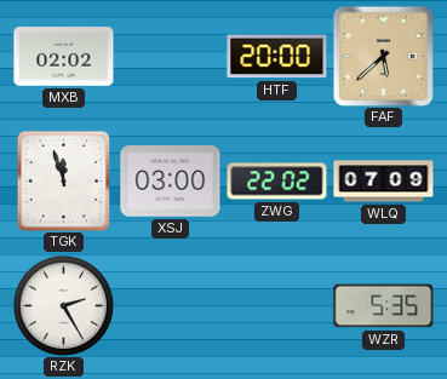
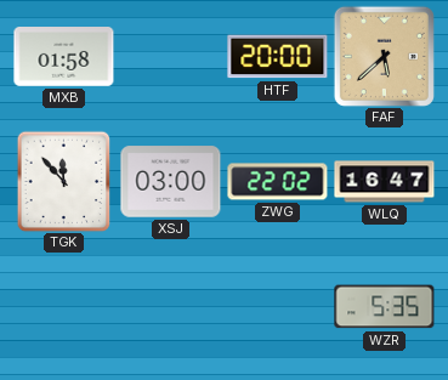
MXB: 02:02 -> 01:58
TGK: 11:57 -> 11:53
WLQ: 07:09 -> 16:47
RZK: 2:25 -> none
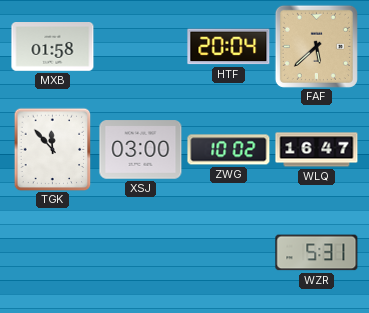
HTF: 20:00 -> 20:04
ZWG: 22:02 -> 10:02
WZR: 5:35 -> 5:31
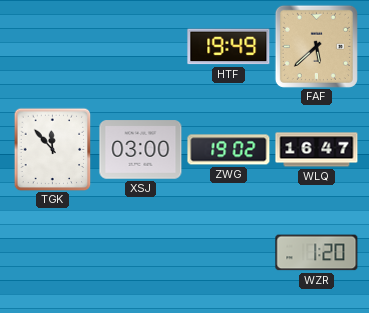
MXB: 01:58 -> none
HTF: 20:04 -> 19:49
ZWG: 10:02 -> 19:02
WZR: 5:31 -> 1:20
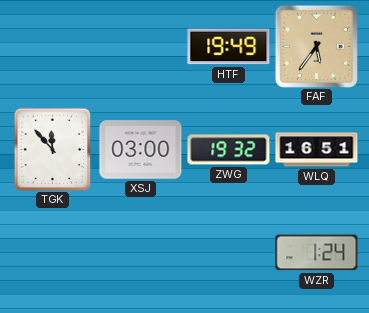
FAF: 5:38 -> 5:36
ZWG: 19:02 -> 19:32
WLQ: 16:47 -> 16:51
WZR: 1:20 -> 1:24
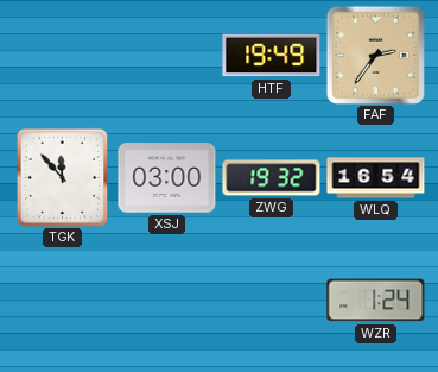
FAF: 5:36 -> 2:36
WLQ: 16:51 -> 16:54
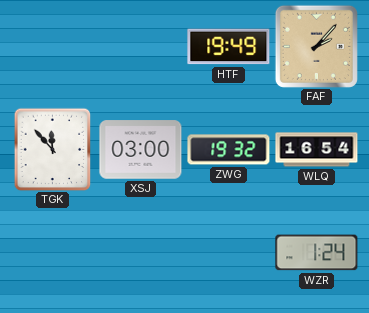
FAF: 2:36 -> 2:07
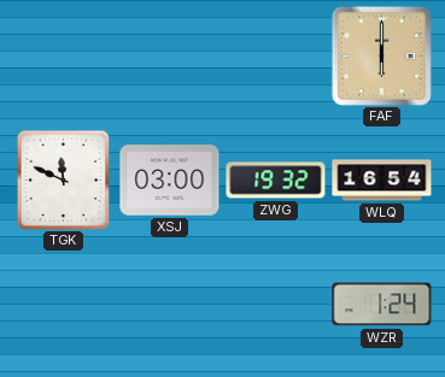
HTF: 19:49 -> none
FAF: 2:07 -> 6:00
TGK: 11:53 -> 11:49
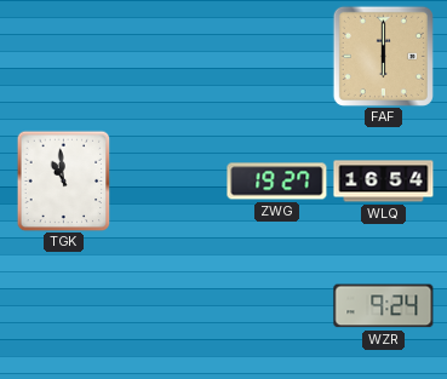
TGK: 11:49 -> 10:59
XSJ: 03:00 -> none
ZWG: 19:32 -> 19:27
WZR: 1:24 -> 9:24
